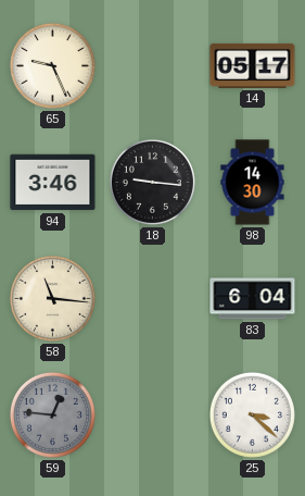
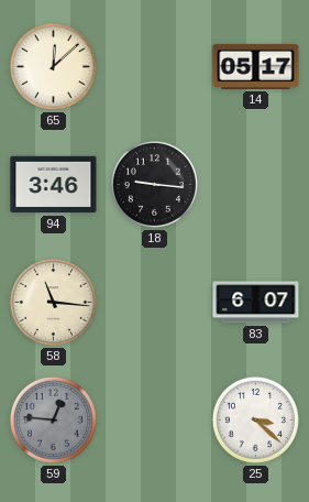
65: 9:26 -> 12:08
98: 14:30 -> none
83: 6:04 -> 6:07
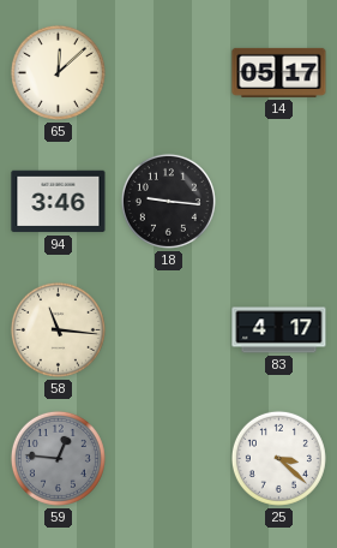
83: 6:07 -> 4:17
